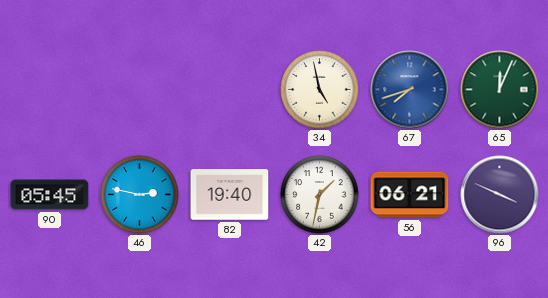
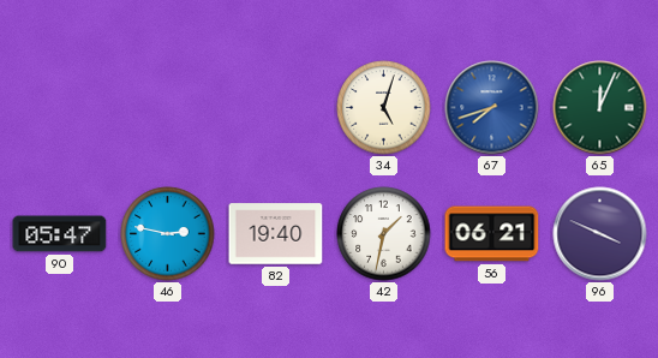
34: 4:58 -> 5:03
90: 05:45 -> 05:47
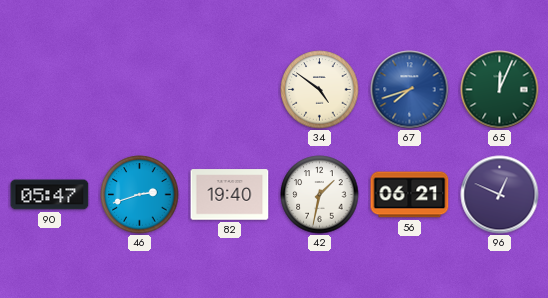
34: 5:03 -> 4:51
46: 2:47 -> 2:42
96: 3:49 -> 12:49
